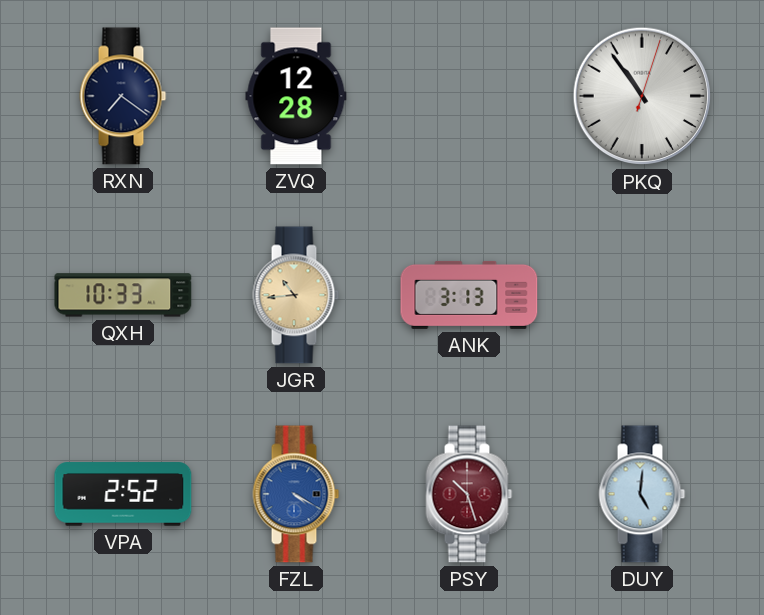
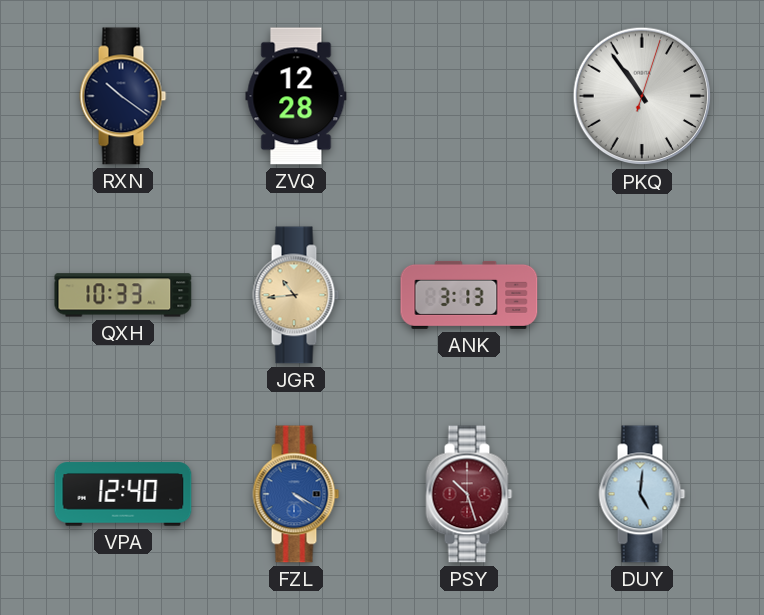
RXN: 7:21 -> 10:21
VPA: 2:52 -> 12:40
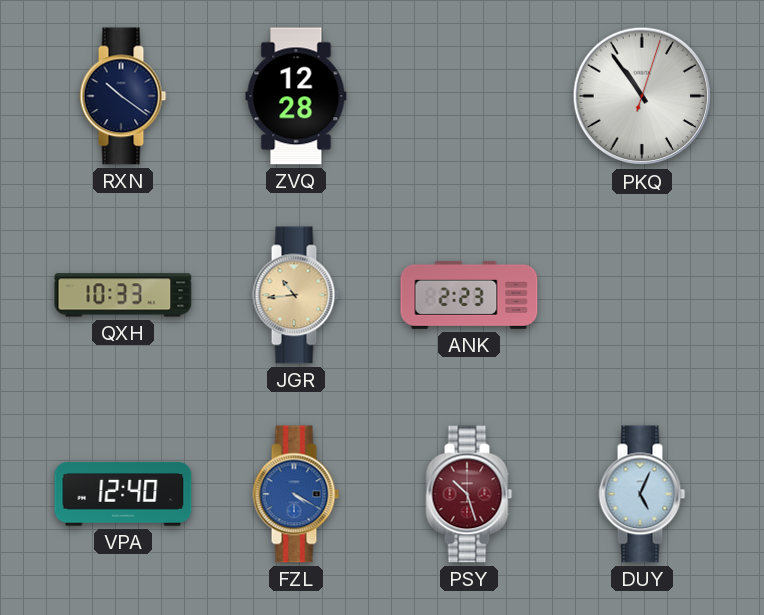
ANK: 3:13 -> 2:23
DUY: 5:01 -> 5:04
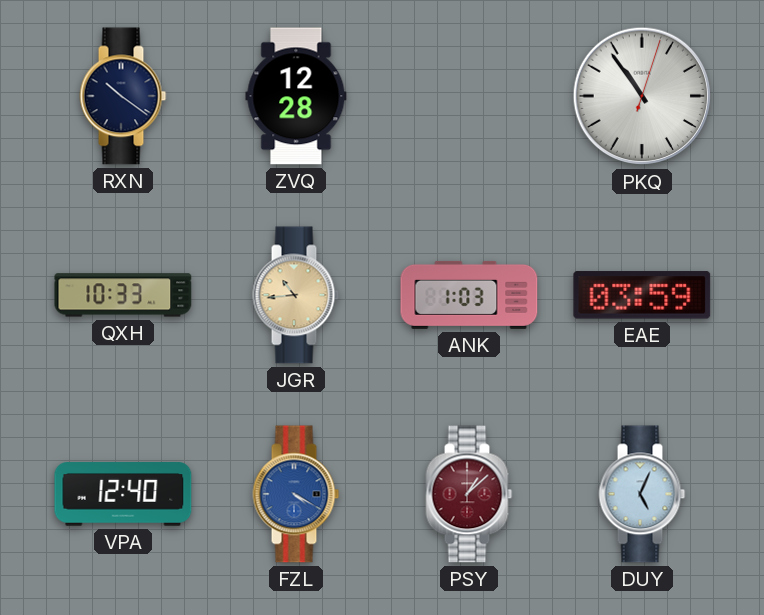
ANK: 2:23 -> 1:03
EAE: none -> 03:59
PSY: 10:27 -> 1:08
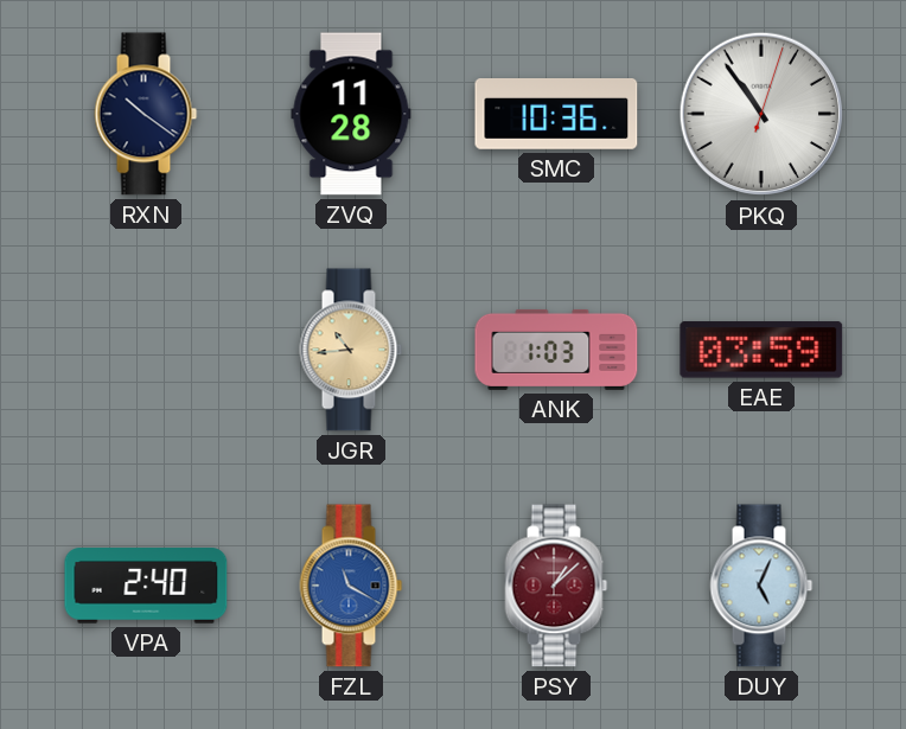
ZVQ: 12:28 -> 11:28
SMC: none -> 10:36
QXH: 10:33 -> none
VPA: 12:40 -> 2:40
FZL: 4:20 -> 11:20
